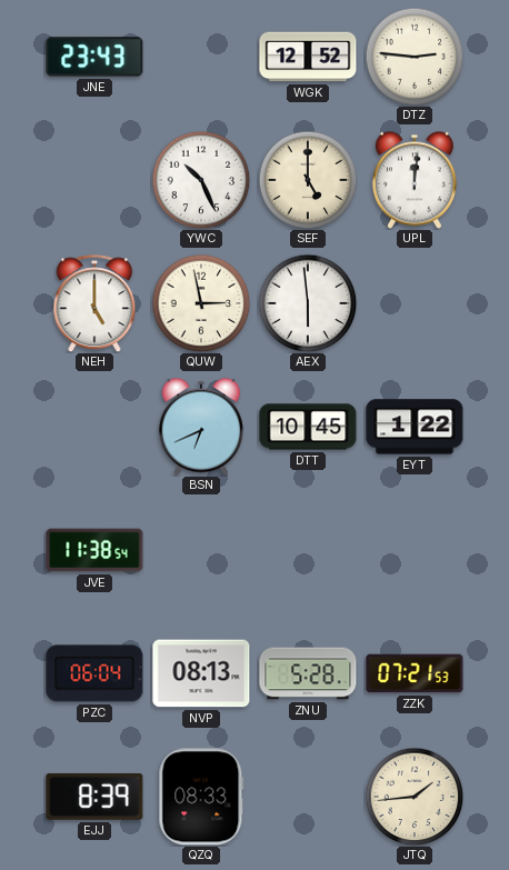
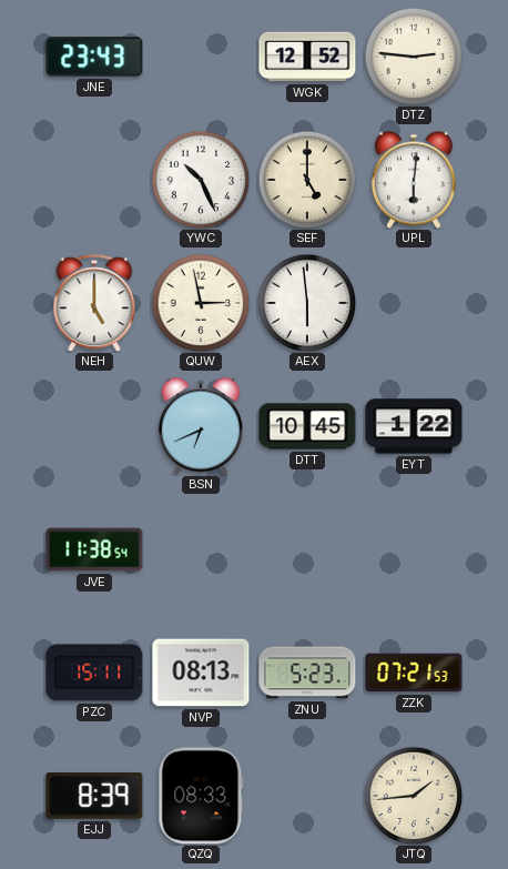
UPL: 12:01 -> 6:01
PZC: 06:04 -> 15:11
ZNU: 5:28 -> 5:23
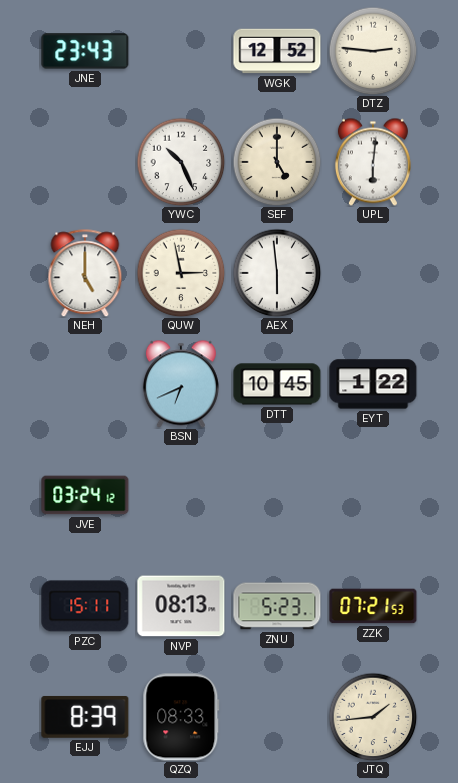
JVE: 11:38 -> 03:24
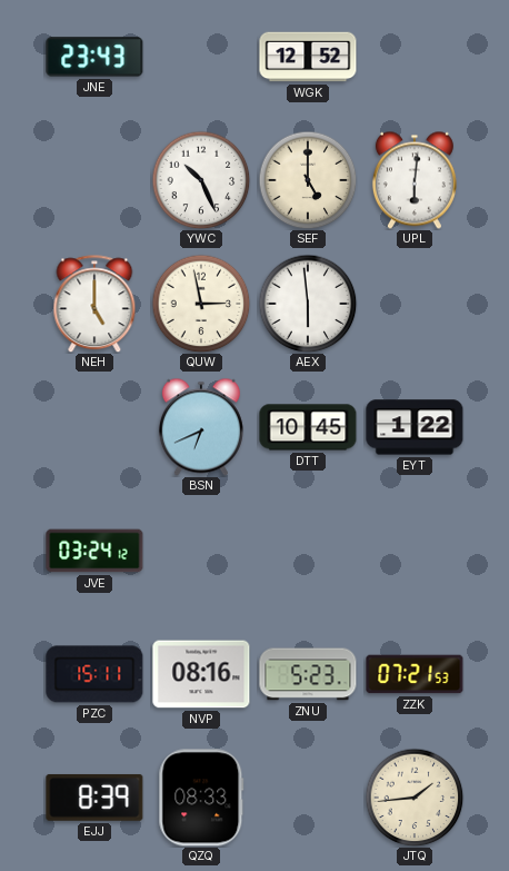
DTZ: 2:46 -> none
NVP: 08:13 -> 08:16
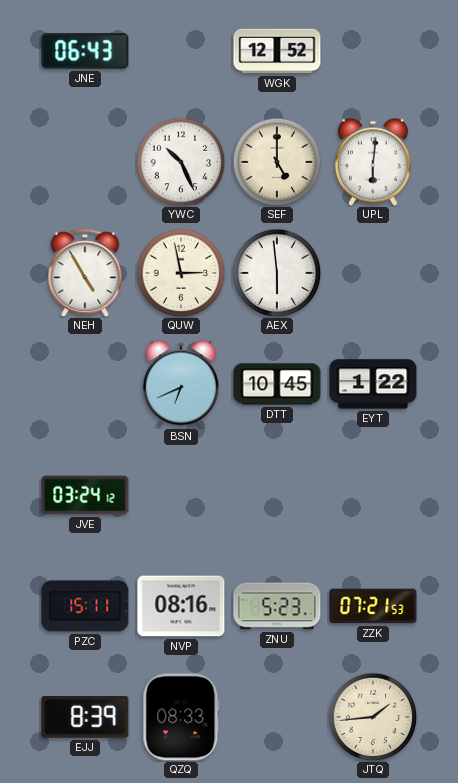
JNE: 23:43 -> 06:43
NEH: 5:00 -> 4:55
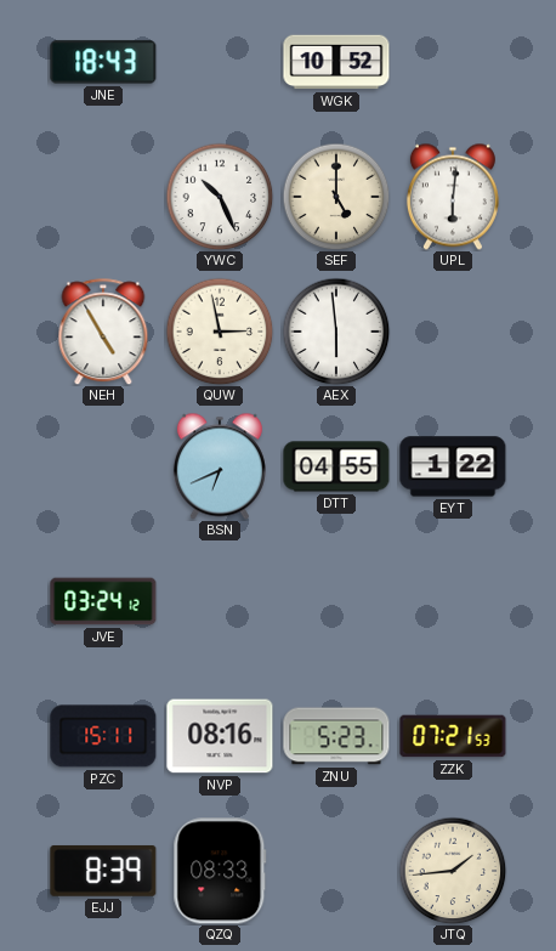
JNE: 06:43 -> 18:43
WGK: 12:52 -> 10:52
DTT: 10:45 -> 04:55
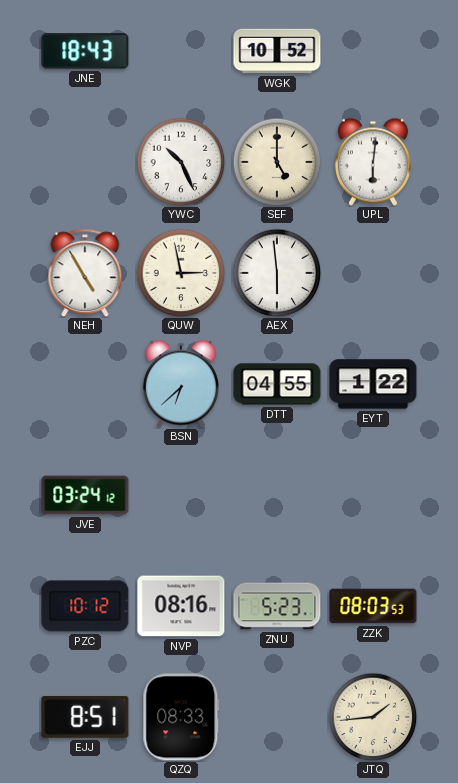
BSN: 6:41 -> 6:38
PZC: 15:11 -> 10:12
ZZK: 07:21 -> 08:03
EJJ: 8:39 -> 8:51
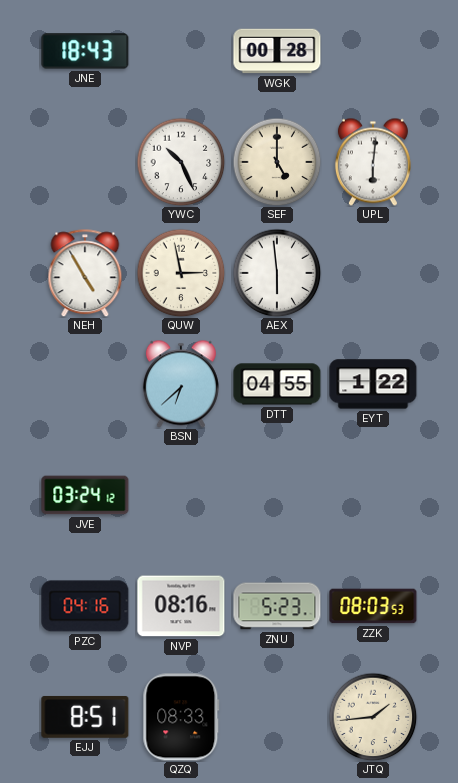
WGK: 10:52 -> 00:28
PZC: 10:12 -> 04:16
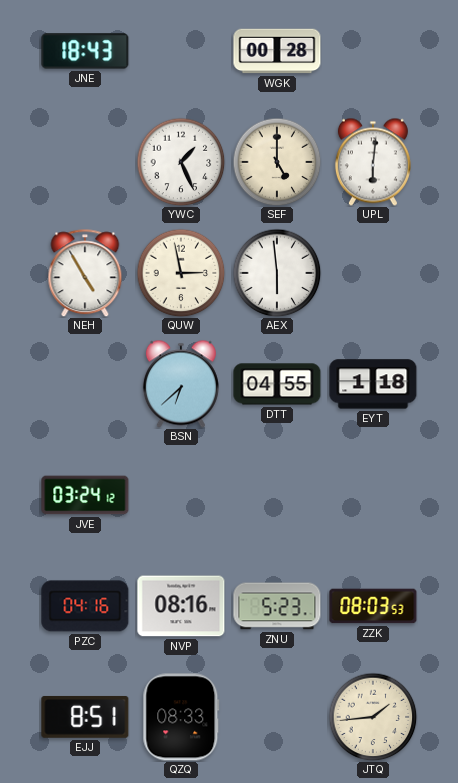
YWC: 10:26 -> 1:26
EYT: 1:22 -> 1:18
